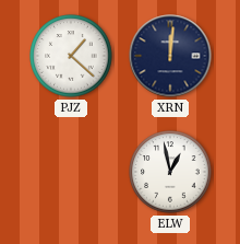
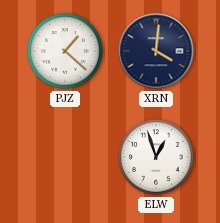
XRN: 12:01 -> 4:01
ELW: 12:58 -> 12:57
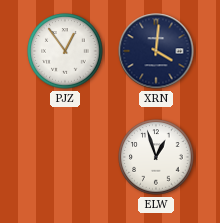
PJZ: 1:22 -> 12:54
